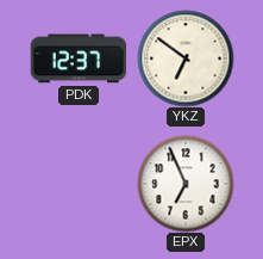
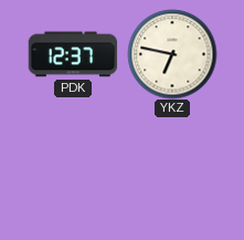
YKZ: 6:51 -> 6:47
EPX: 6:56 -> none
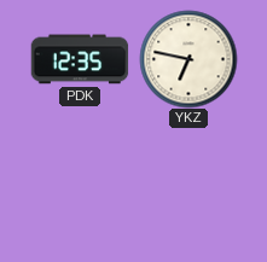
PDK: 12:37 -> 12:35
